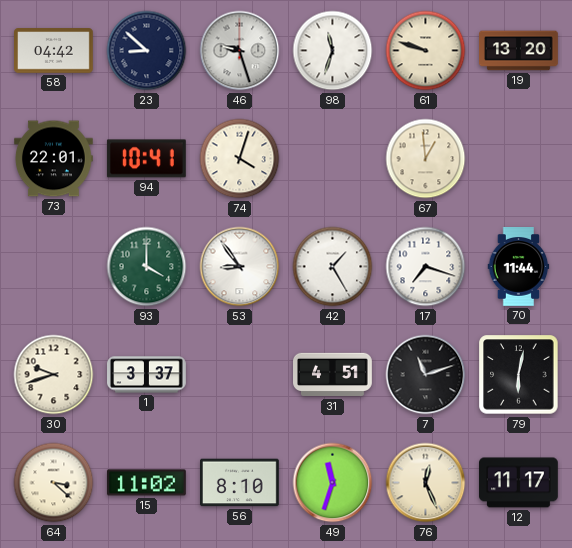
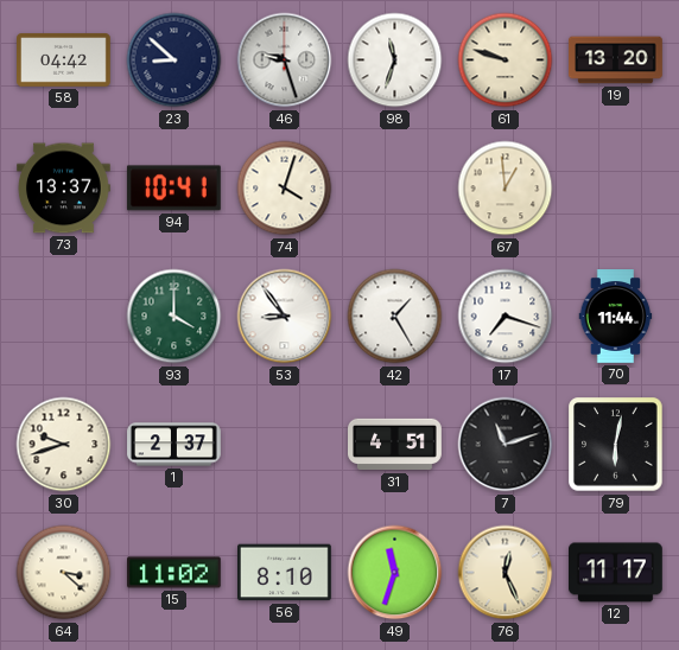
73: 22:01 -> 13:37
1: 3:37 -> 2:37
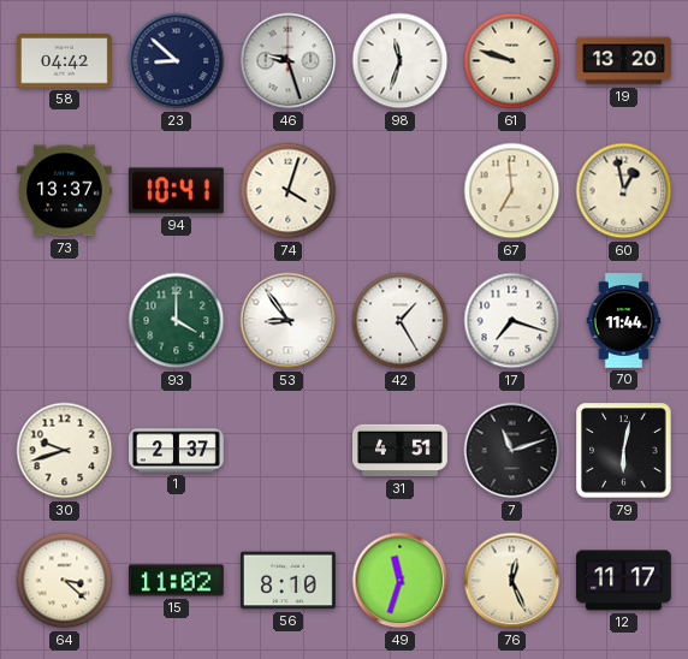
67: 12:59 -> 6:59
60: none -> 12:58
